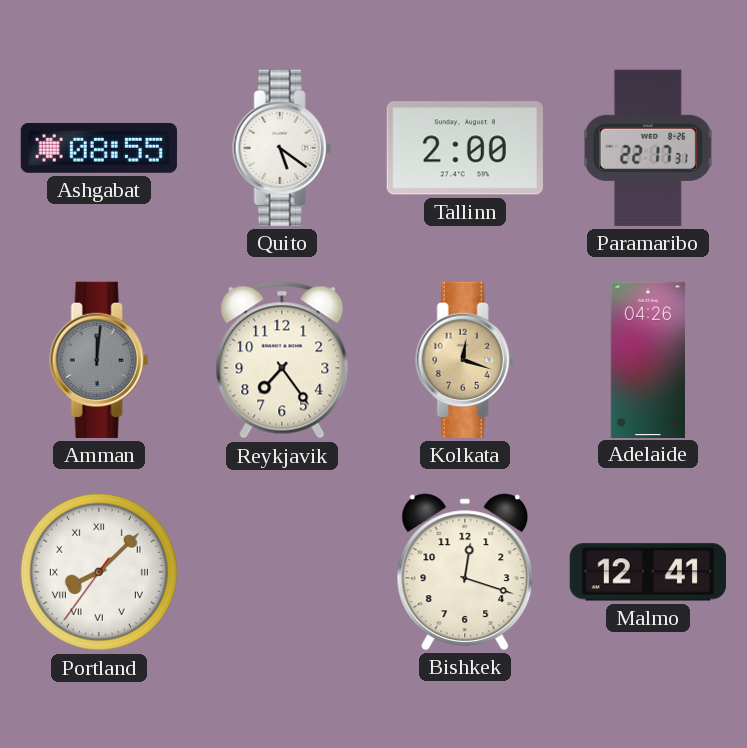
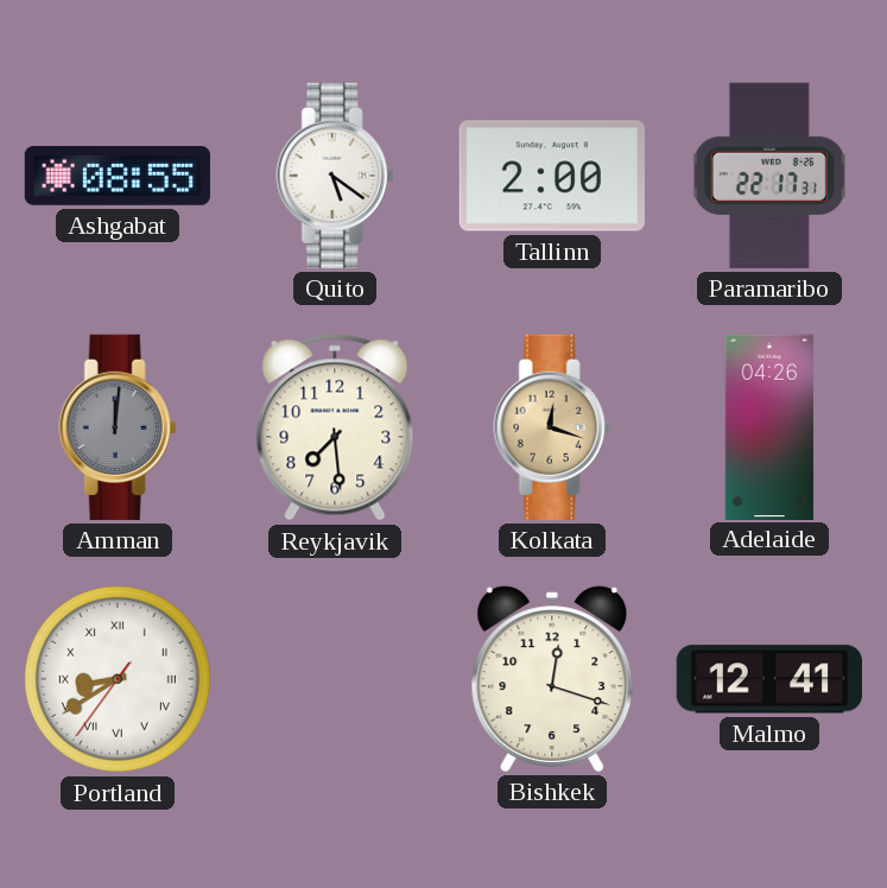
Reykjavik: 7:24 -> 7:29
Portland: 8:07 -> 8:39
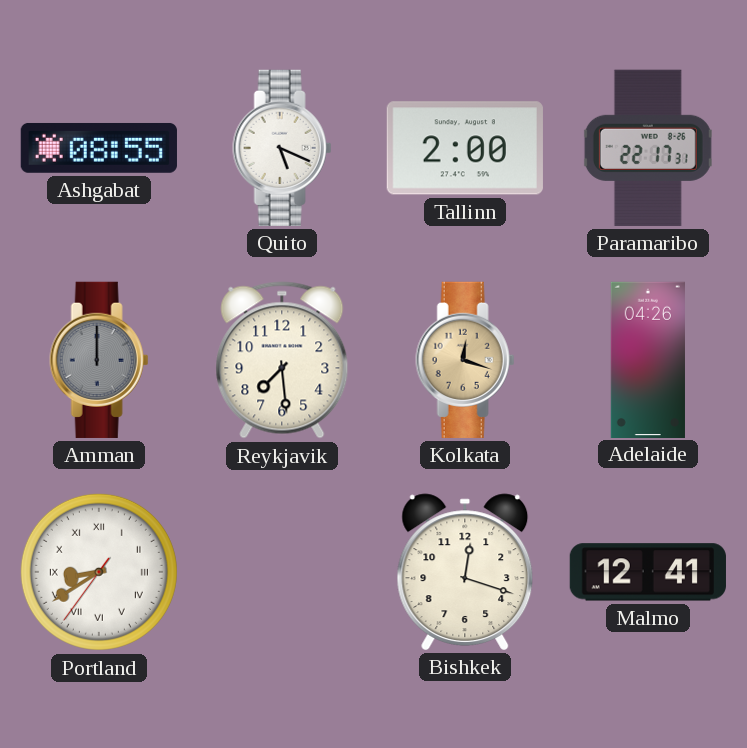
Quito: 5:21 -> 5:19
Amman: 12:01 -> 12:00
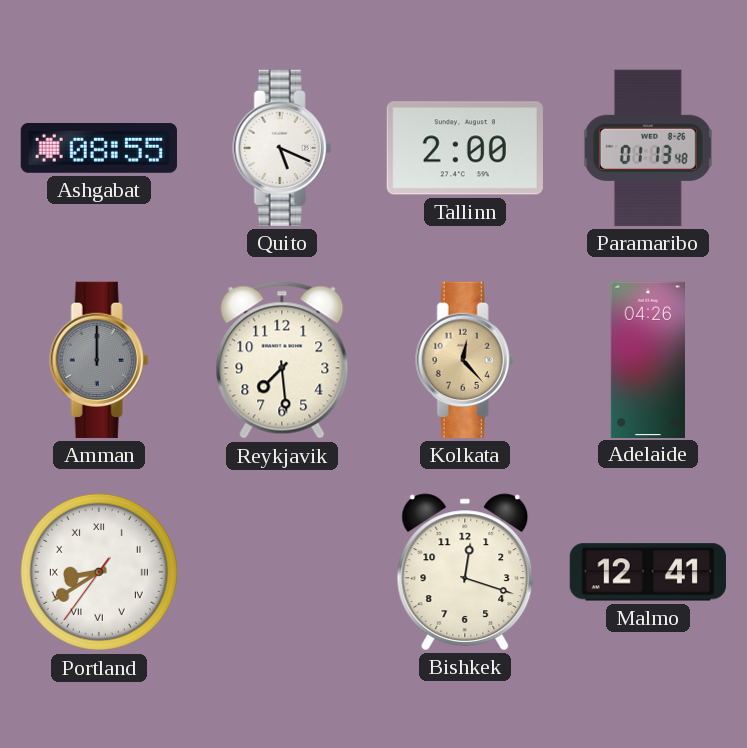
Paramaribo: 22:17 -> 01:13
Kolkata: 12:18 -> 12:23
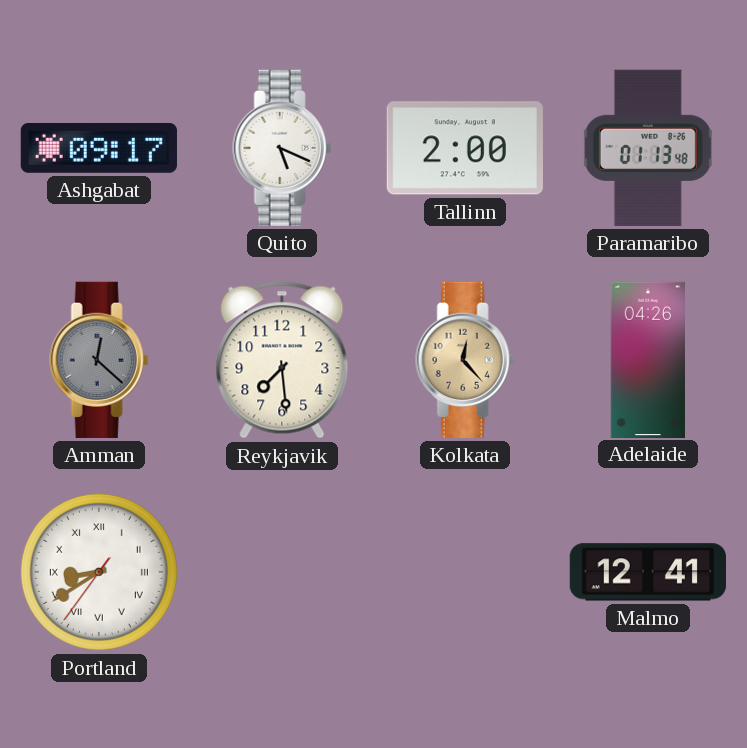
Ashgabat: 08:55 -> 09:17
Amman: 12:00 -> 12:22
Bishkek: 12:18 -> none
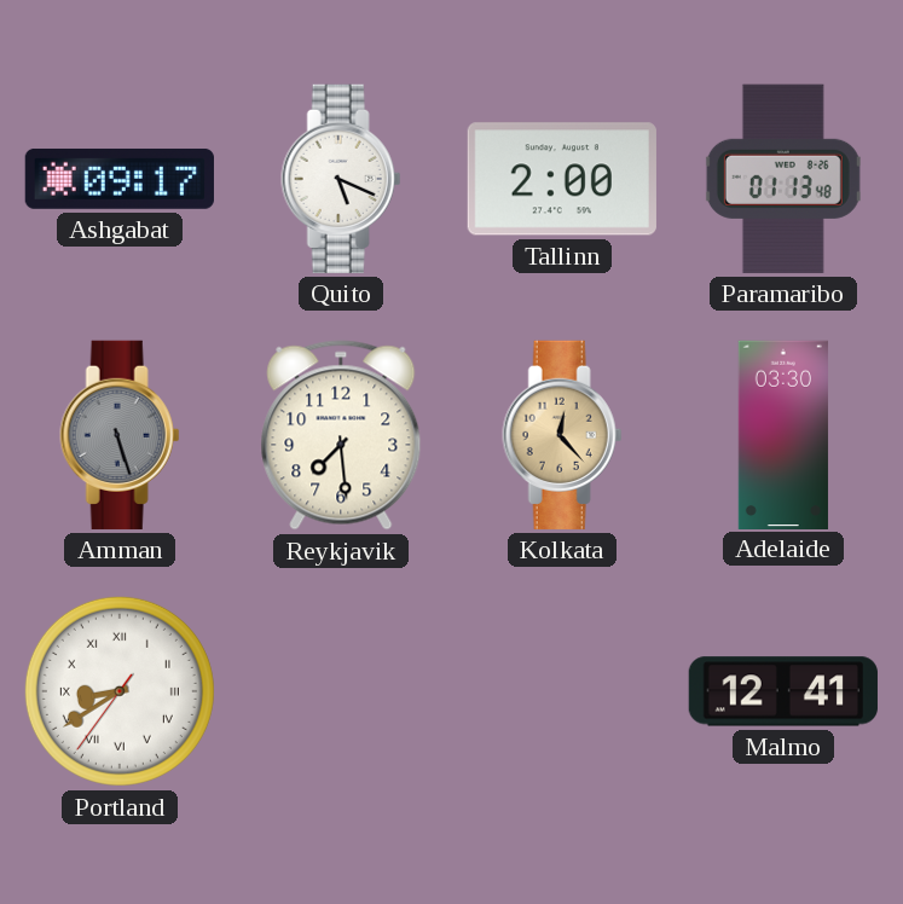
Amman: 12:22 -> 5:27
Adelaide: 04:26 -> 03:30
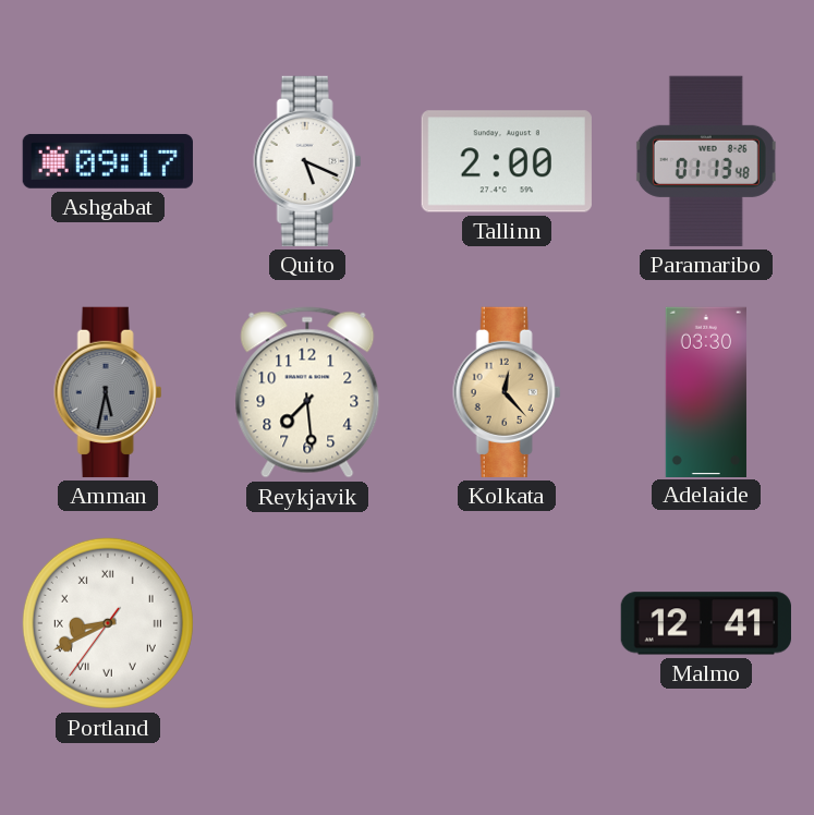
Amman: 5:27 -> 5:32
Portland: 8:39 -> 8:40
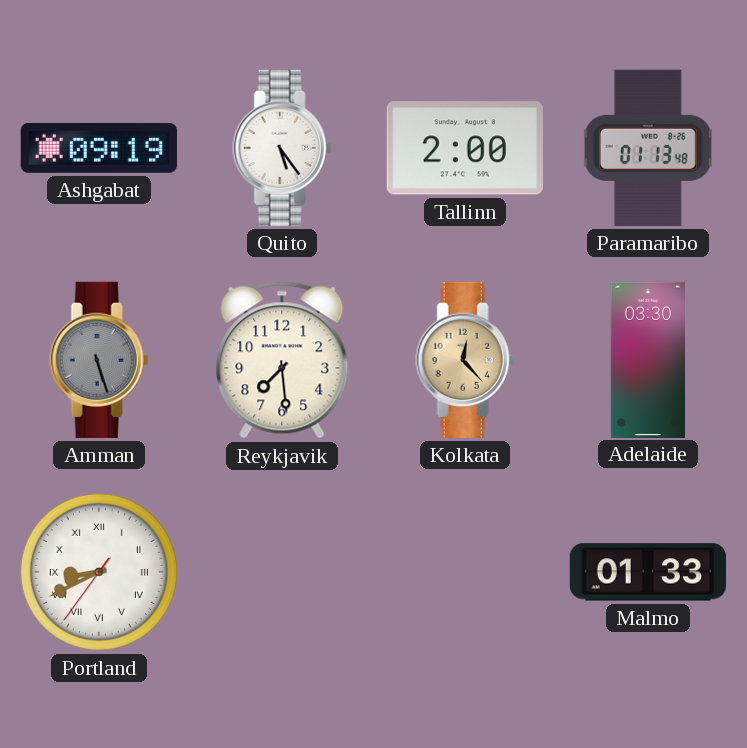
Ashgabat: 09:17 -> 09:19
Quito: 5:19 -> 5:24
Amman: 5:32 -> 5:27
Malmo: 12:41 -> 01:33
